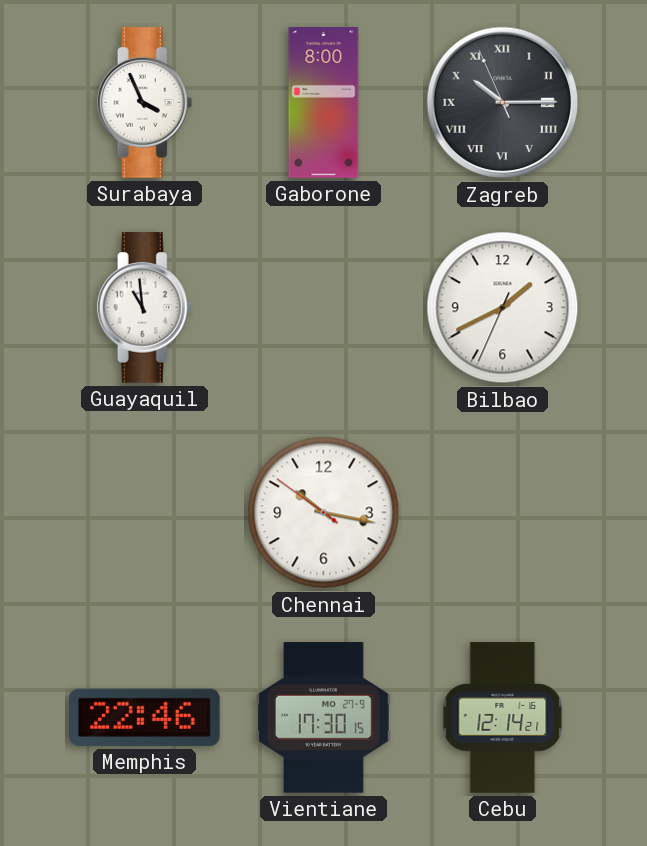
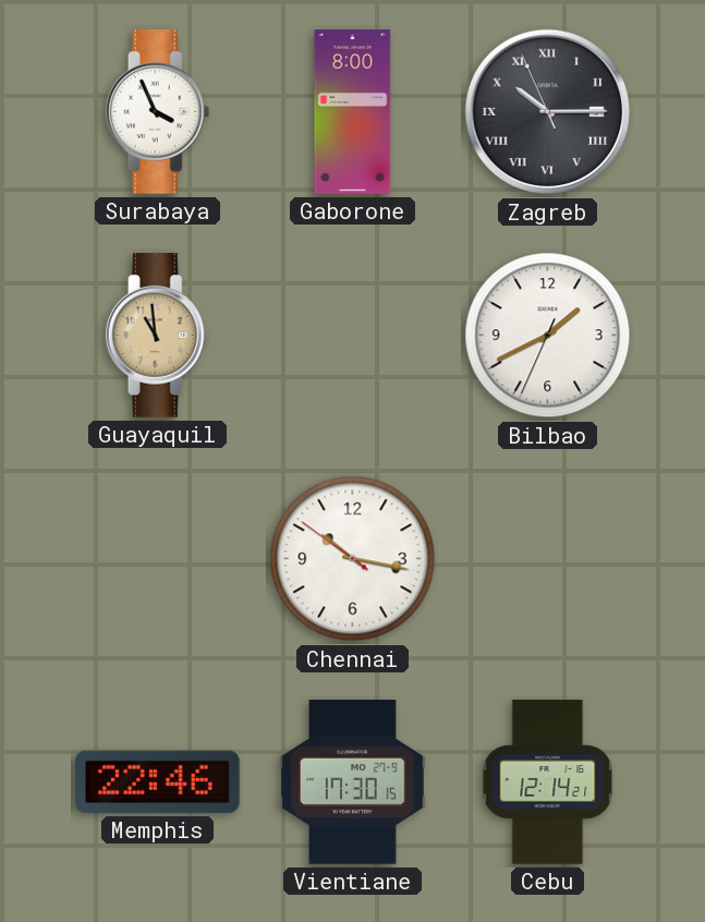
Guayaquil dial: white -> champagne
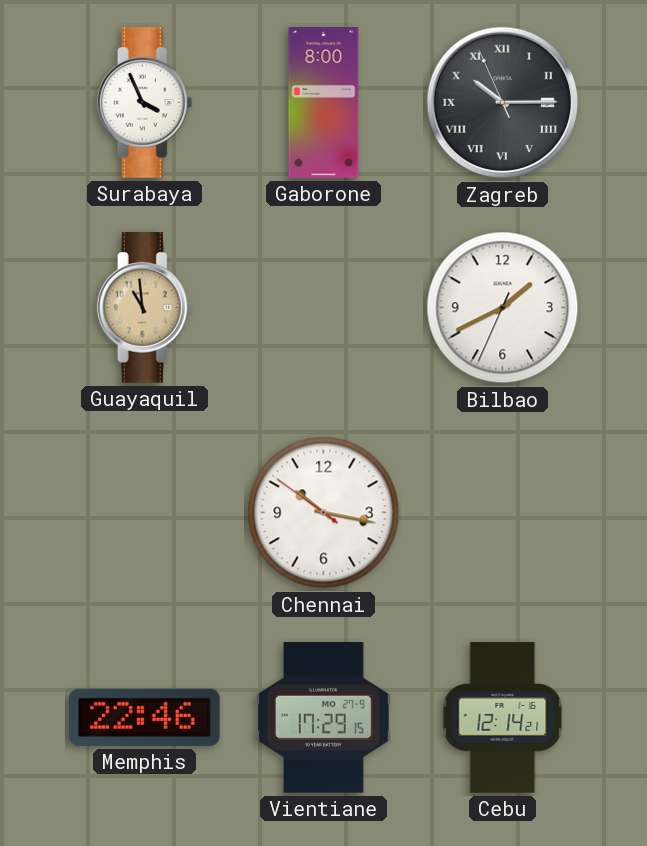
Vientiane: 17:30 -> 17:29
